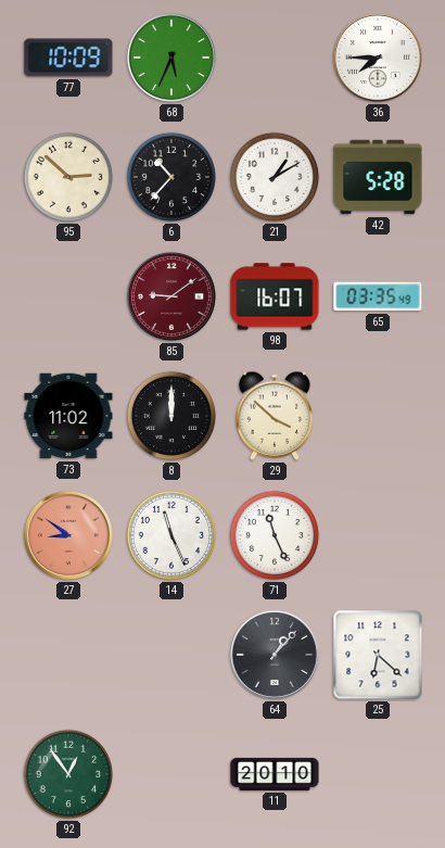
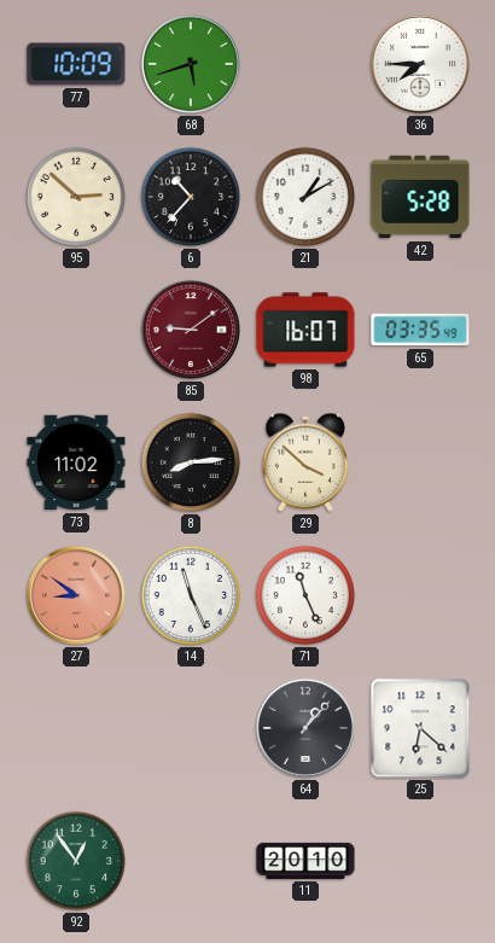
68: 5:34 -> 5:42
8: 12:00 -> 8:14
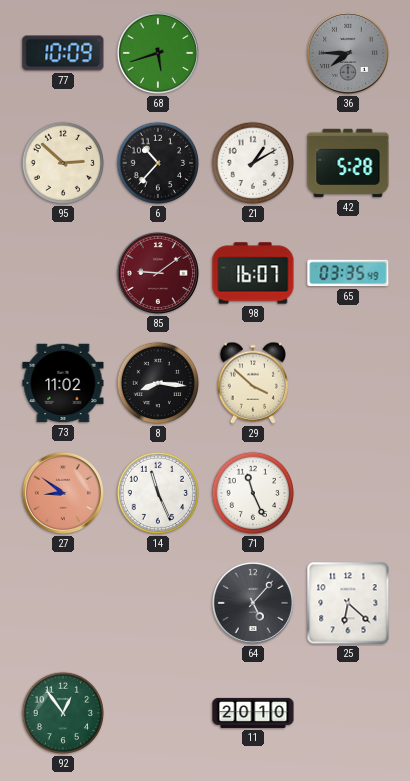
36 dial: white -> grey
8: 8:14 -> 8:16
64: 1:07 -> 5:07
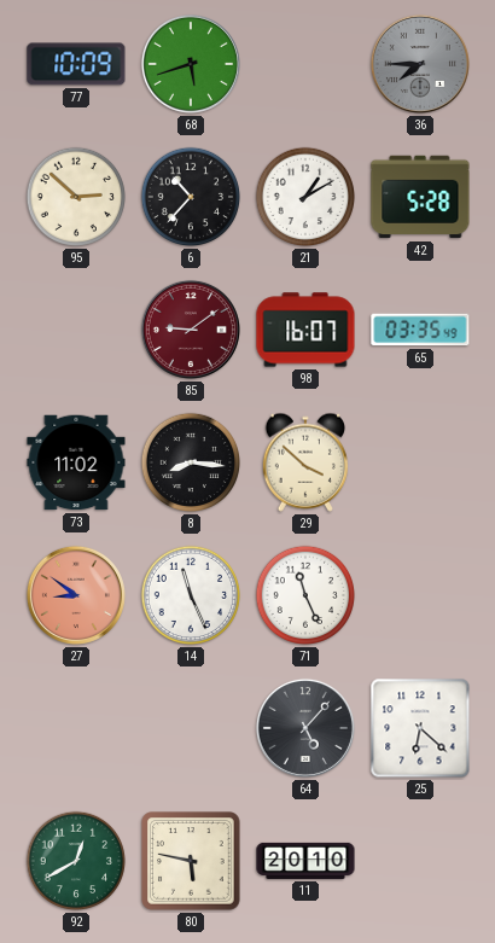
92: 12:54 -> 12:40
80: none -> 5:47
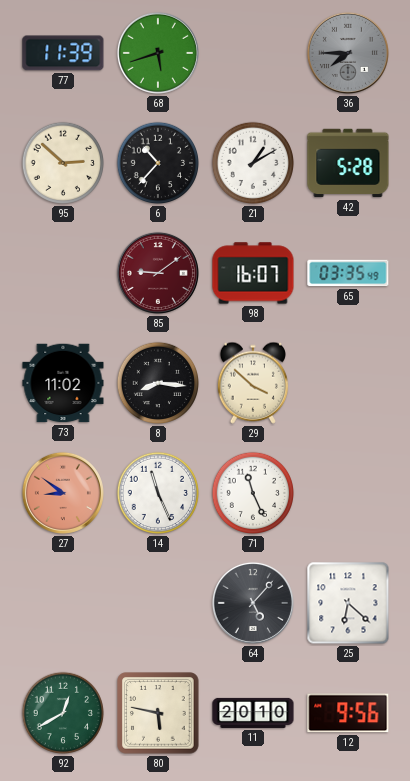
77: 10:09 -> 11:39
12: none -> 9:56
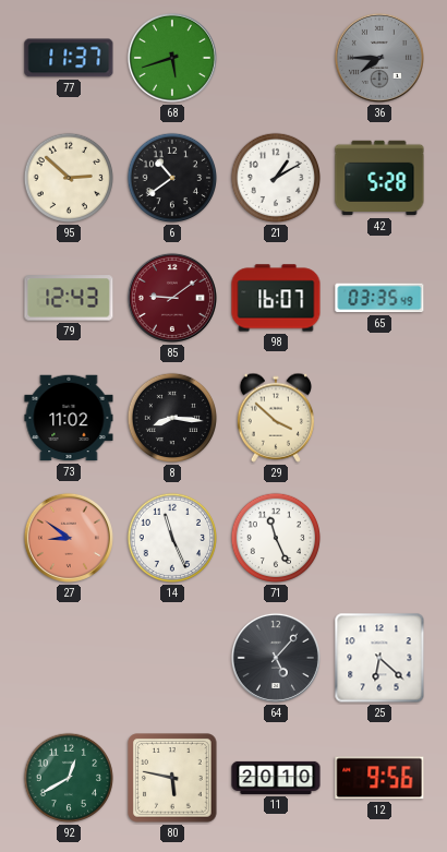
77: 11:39 -> 11:37
6: 10:37 -> 10:39
79: none -> 12:43
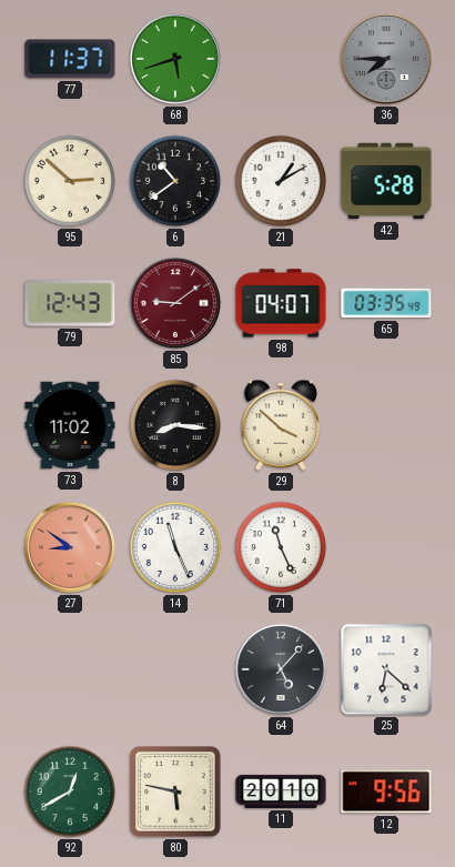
98: 16:07 -> 04:07
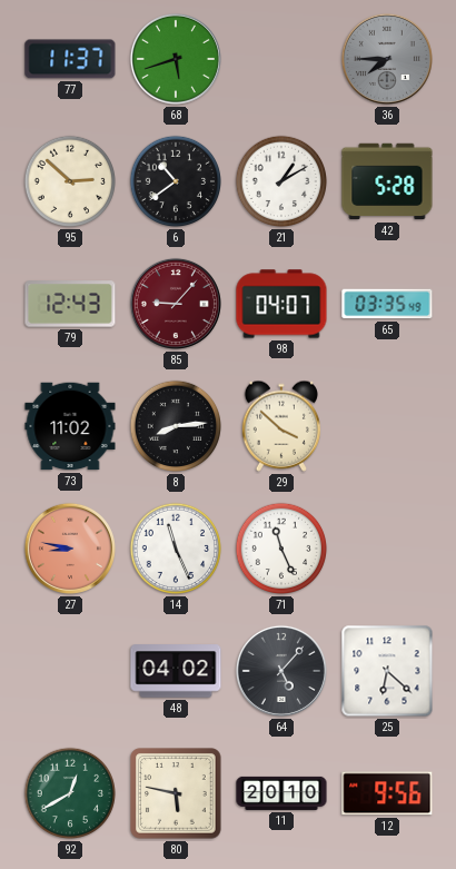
85: 9:09 -> 9:07
8: 8:16 -> 8:14
27: 8:51 -> 8:47
48: none -> 04:02
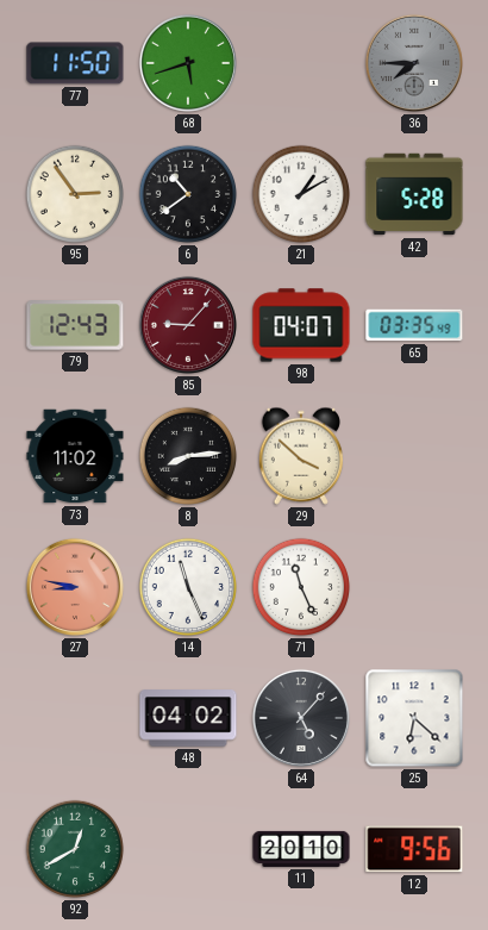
77: 11:37 -> 11:50
95: 2:52 -> 2:54
80: 5:47 -> none
